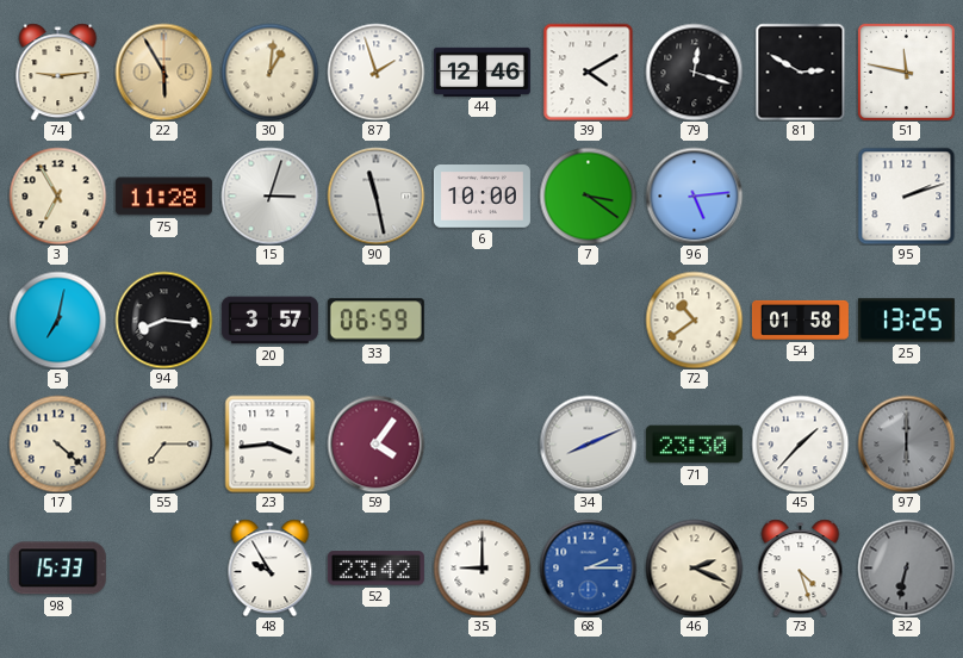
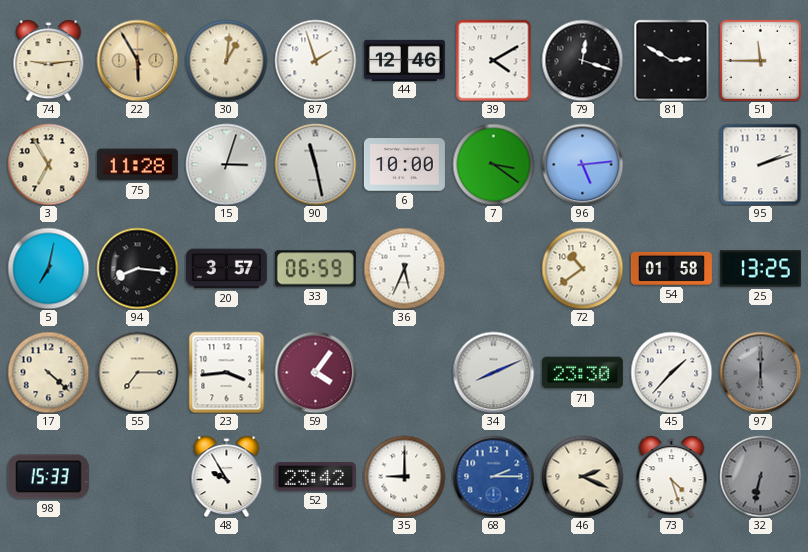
51: 11:47 -> 11:45
36: none -> 5:34
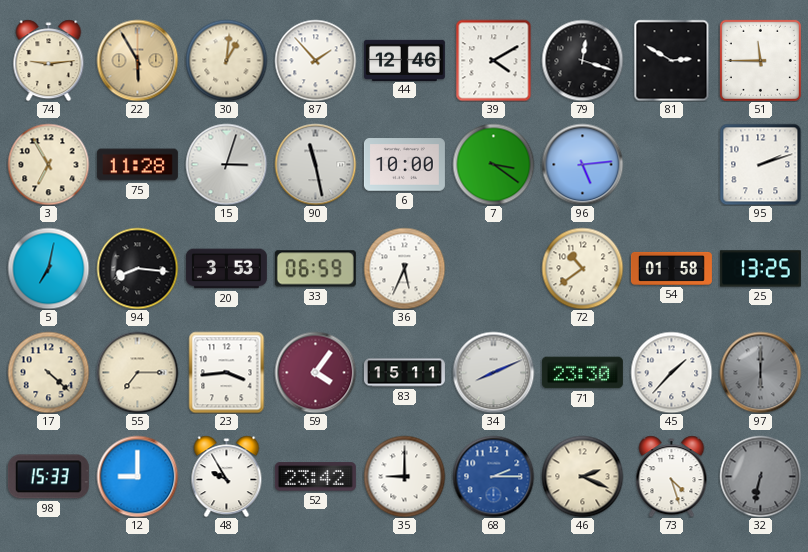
87: 1:57 -> 1:53
20: 3:57 -> 3:53
83: none -> 15:11
12: none -> 9:00
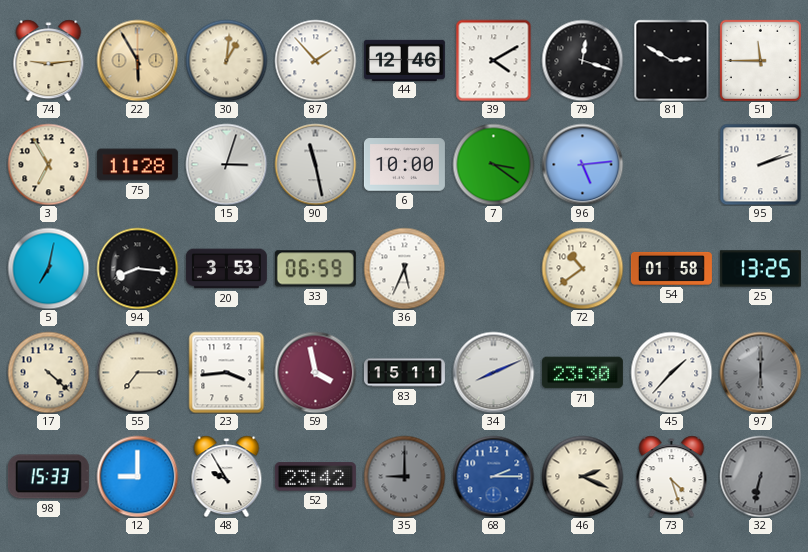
59: 4:06 -> 3:58
35 dial: white -> grey
